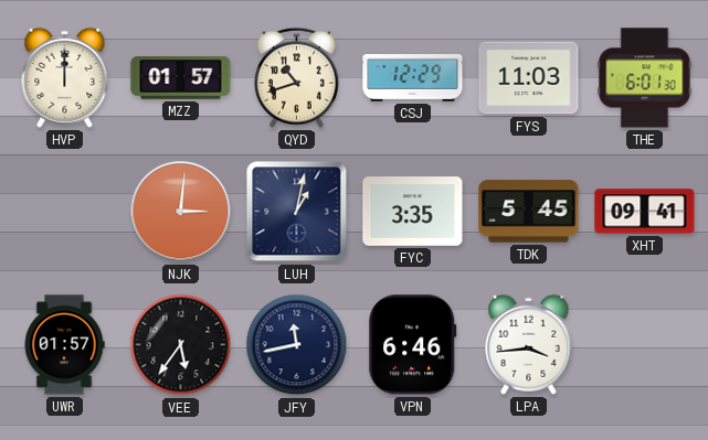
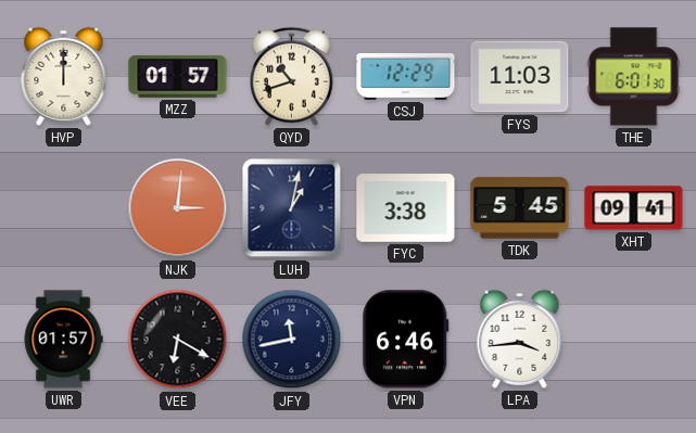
FYC: 3:35 -> 3:38
VEE: 5:36 -> 6:20
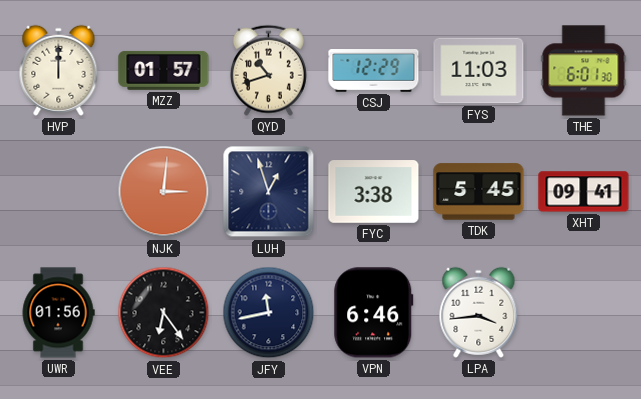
LUH: 1:02 -> 12:57
UWR: 01:57 -> 01:56
VEE: 6:20 -> 6:24
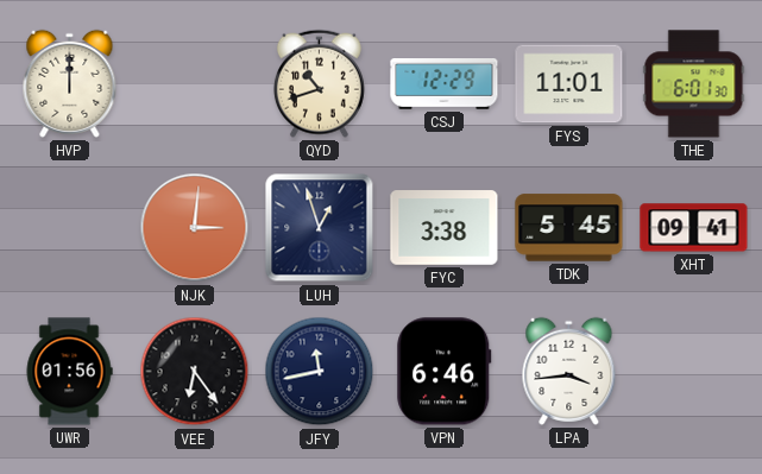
MZZ: 01:57 -> none
FYS: 11:03 -> 11:01
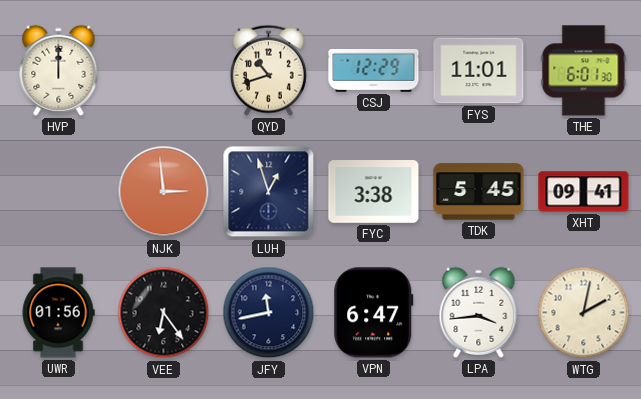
NJK: 3:01 -> 2:59
VPN: 6:46 -> 6:47
WTG: none -> 2:02
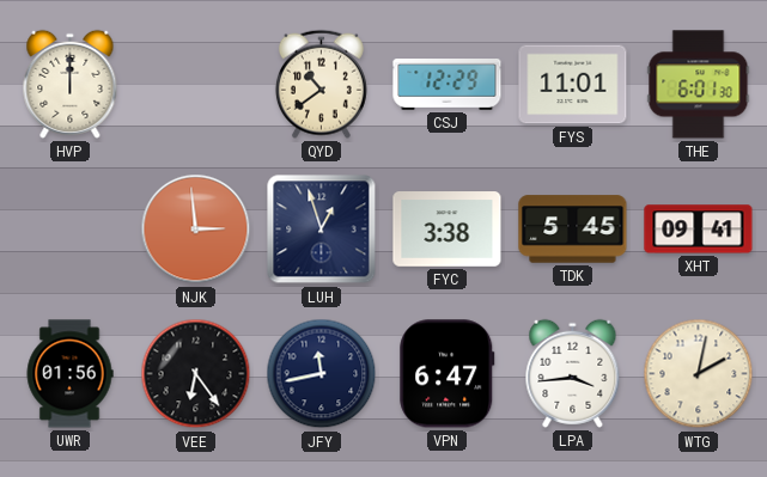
QYD: 10:42 -> 10:39
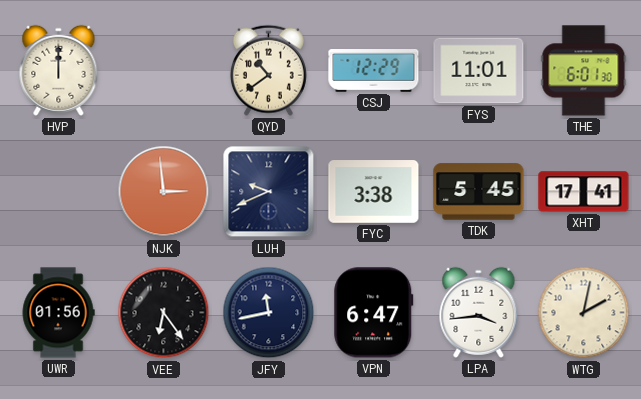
LUH: 12:57 -> 9:41
XHT: 09:41 -> 17:41
